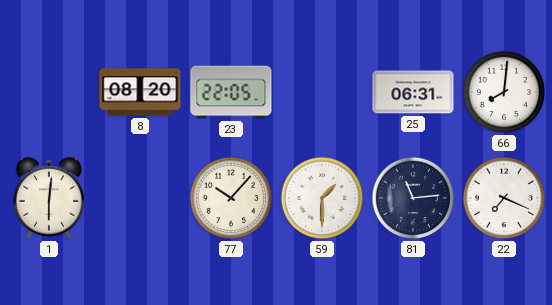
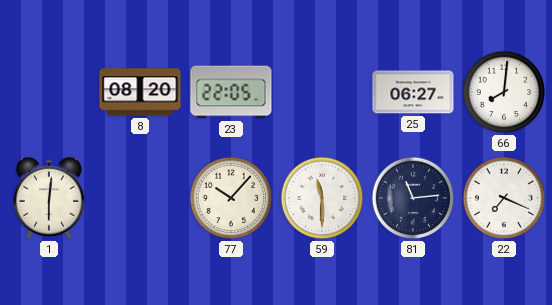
25: 06:31 -> 06:27
59: 1:30 -> 11:30
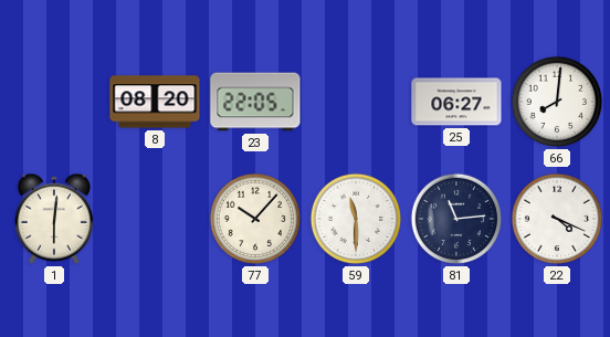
22: 7:19 -> 4:19
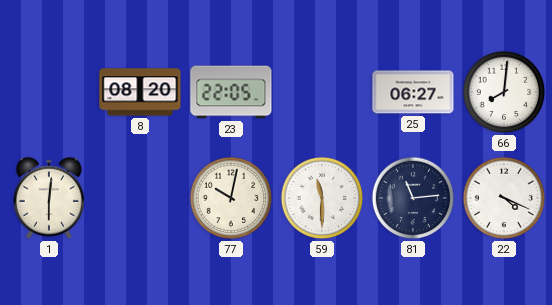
77: 10:07 -> 10:02
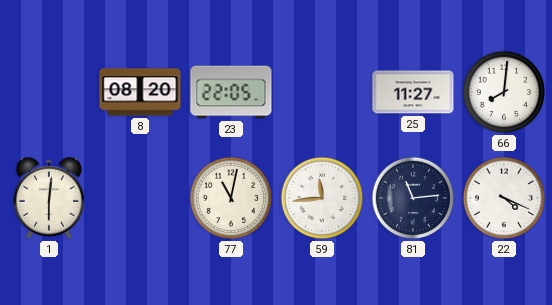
25: 06:27 -> 11:27
77: 10:02 -> 11:02
59: 11:30 -> 11:44
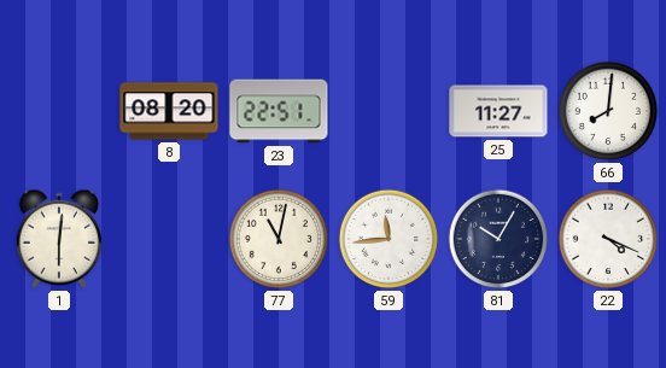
23: 22:05 -> 22:51
81: 11:14 -> 10:05
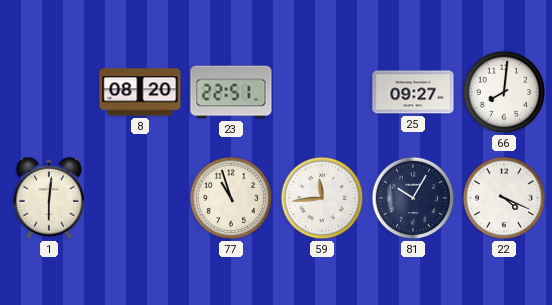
25: 11:27 -> 09:27
77: 11:02 -> 10:57
